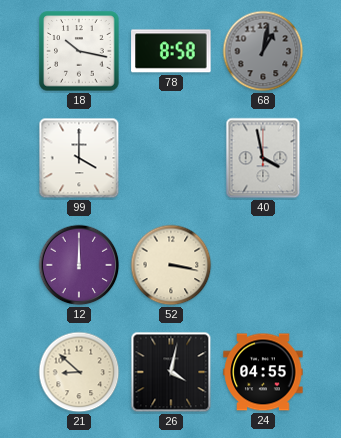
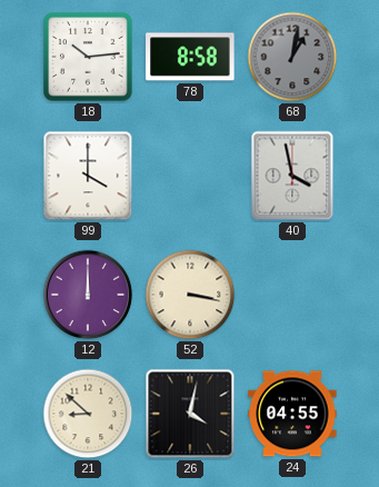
18: 10:17 -> 10:14
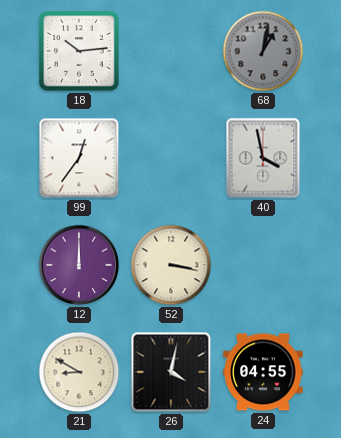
78: 8:58 -> none
99: 4:00 -> 12:36
21: 8:52 -> 8:50
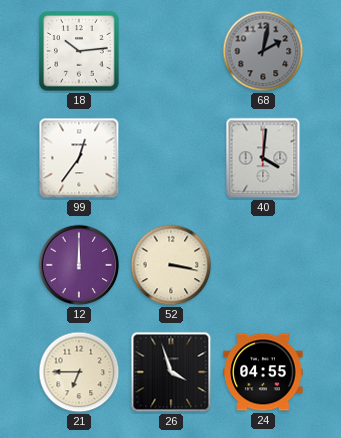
68: 1:02 -> 2:02
40: 3:58 -> 4:01
21: 8:50 -> 6:45
26: 4:02 -> 3:57
